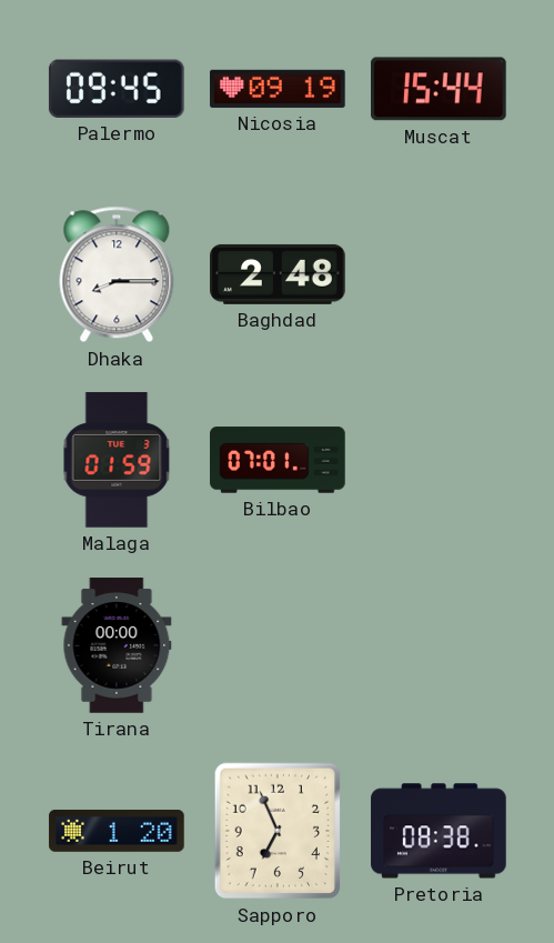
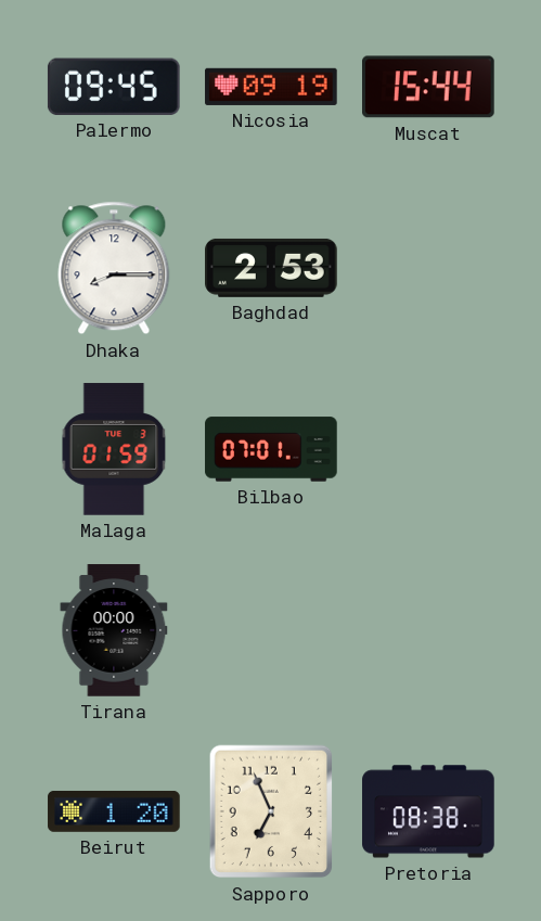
Baghdad: 2:48 -> 2:53
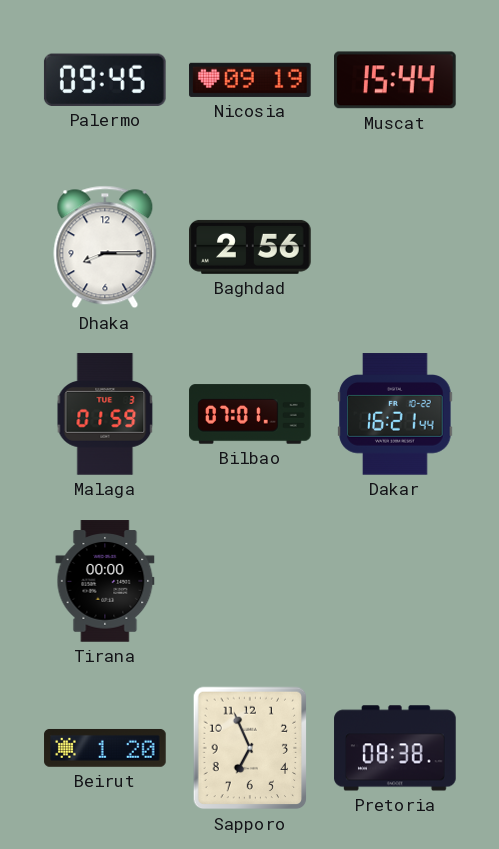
Baghdad: 2:53 -> 2:56
Dakar: none -> 16:21
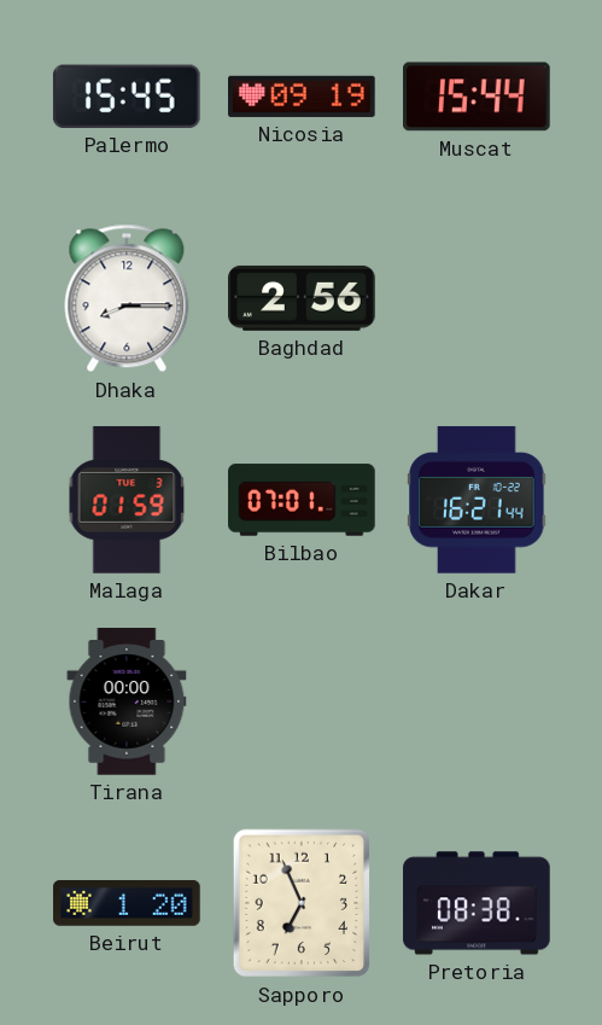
Palermo: 09:45 -> 15:45
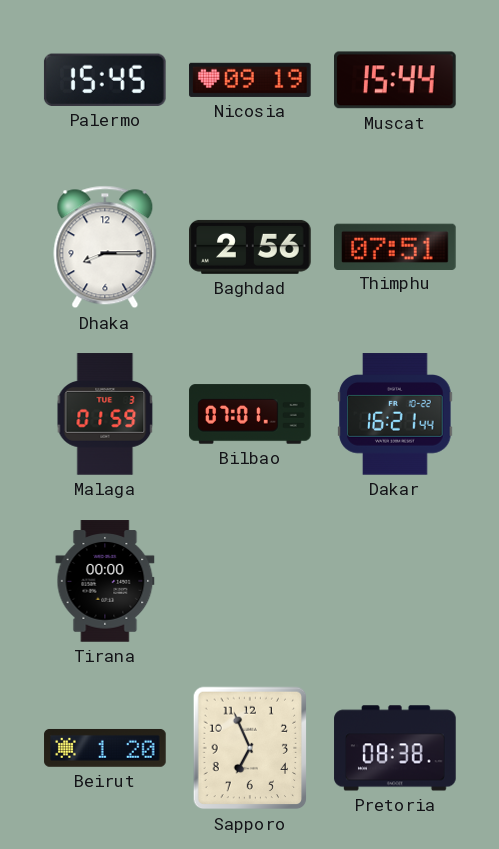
Thimphu: none -> 07:51
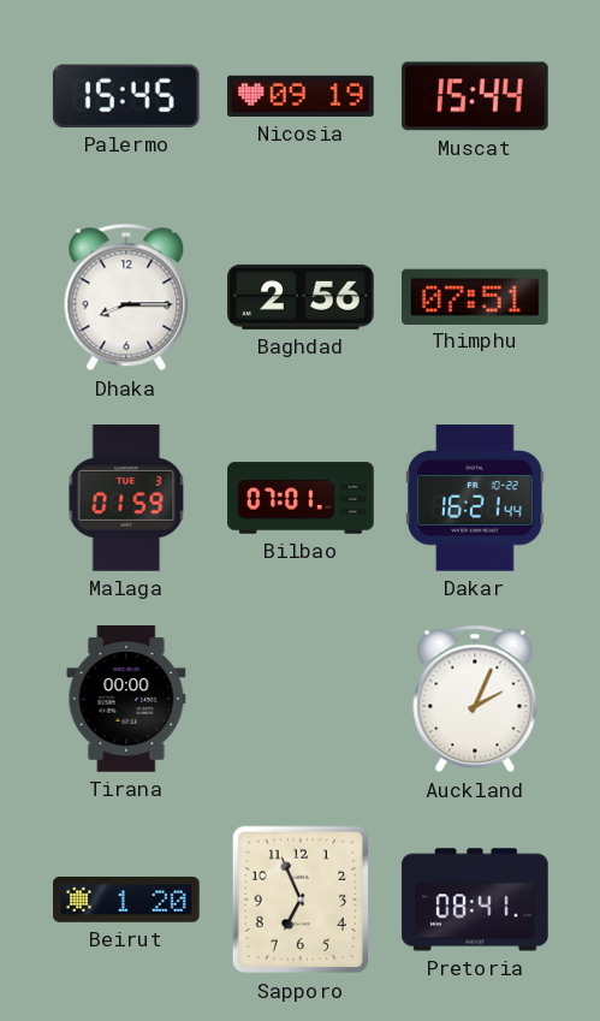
Auckland: none -> 2:04
Pretoria: 08:38 -> 08:41
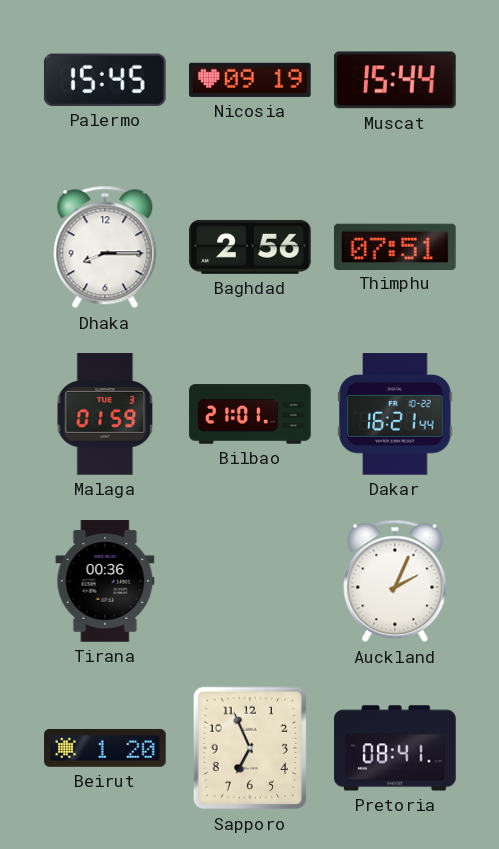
Bilbao: 07:01 -> 21:01
Tirana: 00:00 -> 00:36
